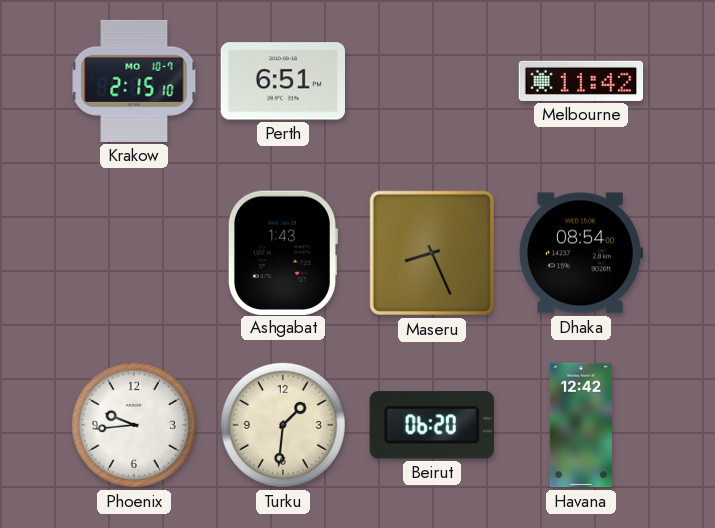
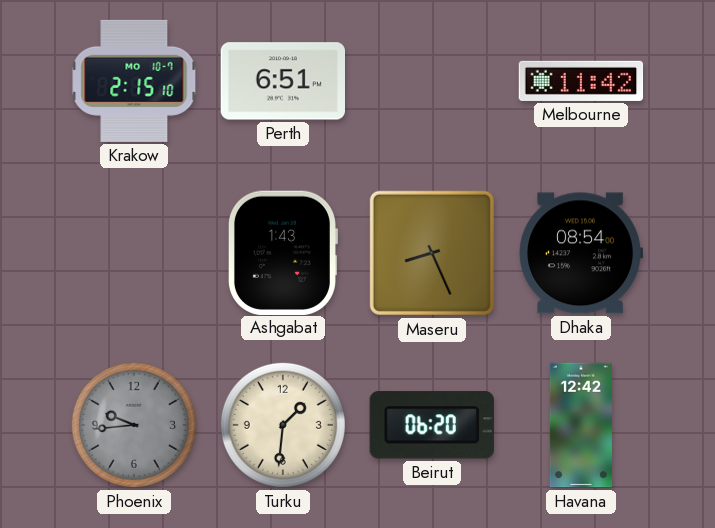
Phoenix dial: white -> grey
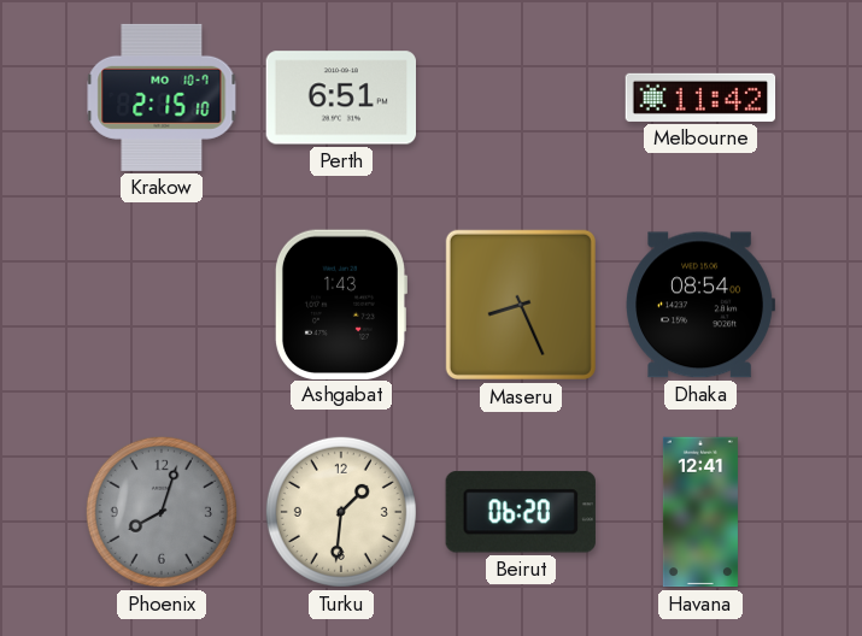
Phoenix: 9:44 -> 8:03
Havana: 12:42 -> 12:41
